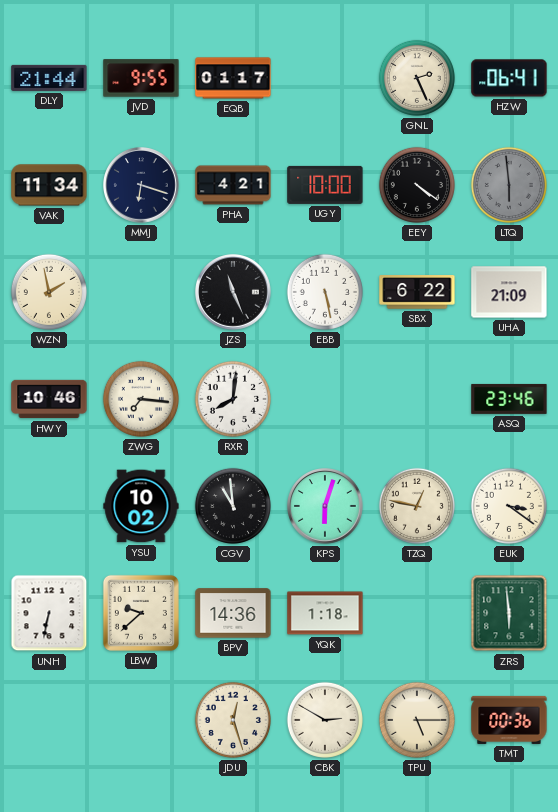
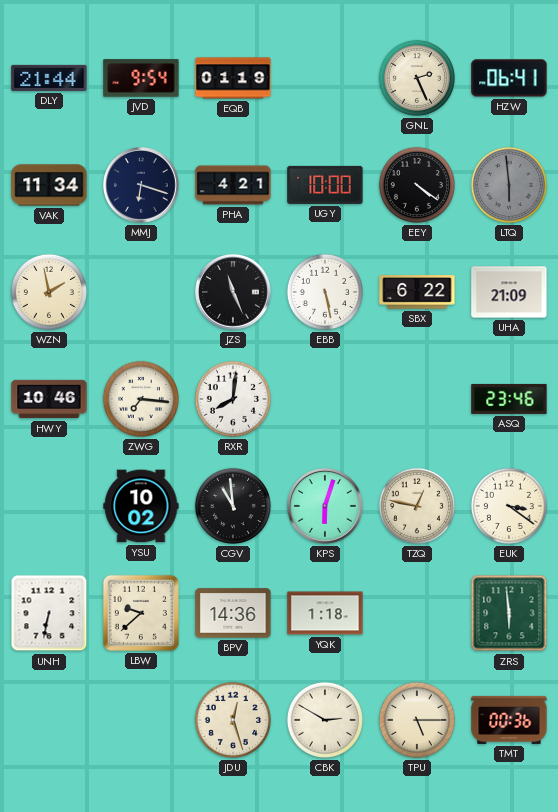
JVD: 9:55 -> 9:54
EQB: 01:17 -> 01:19
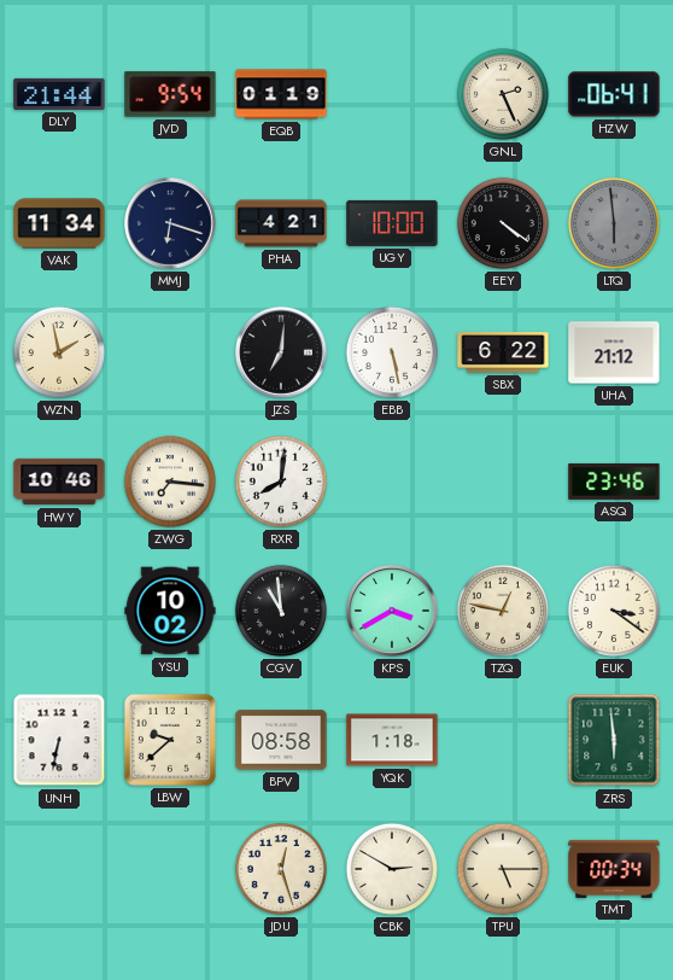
JZS: 11:26 -> 7:01
UHA: 21:09 -> 21:12
KPS: 6:03 -> 3:40
BPV: 14:36 -> 08:58
TMT: 00:36 -> 00:34
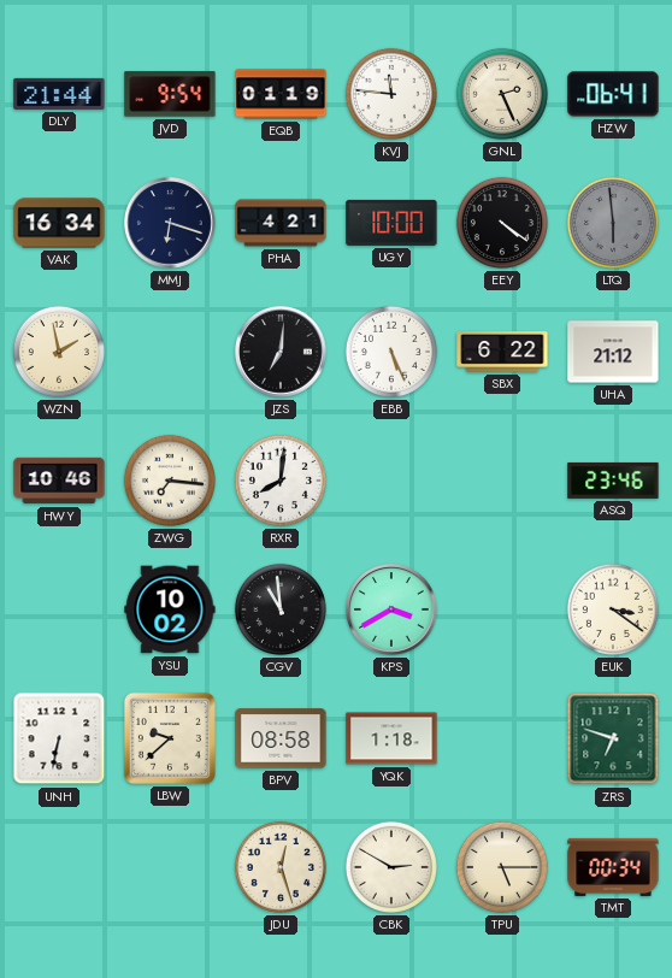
KVJ: none -> 11:46
VAK: 11:34 -> 16:34
EBB: 5:28 -> 5:26
TZQ: 12:47 -> none
ZRS: 5:59 -> 6:48
